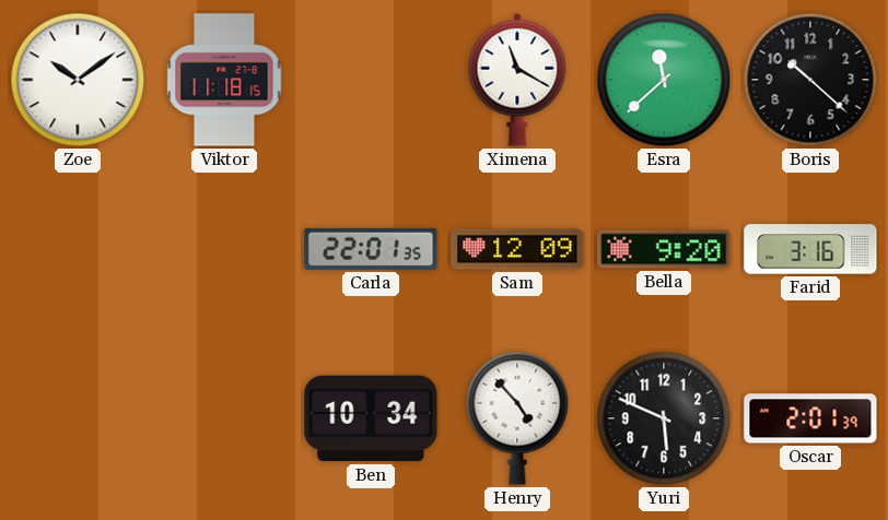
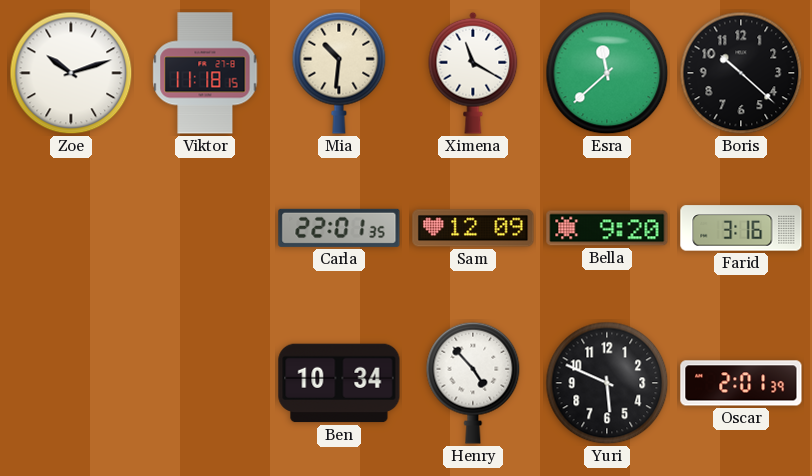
Zoe: 10:09 -> 10:12
Mia: none -> 10:31
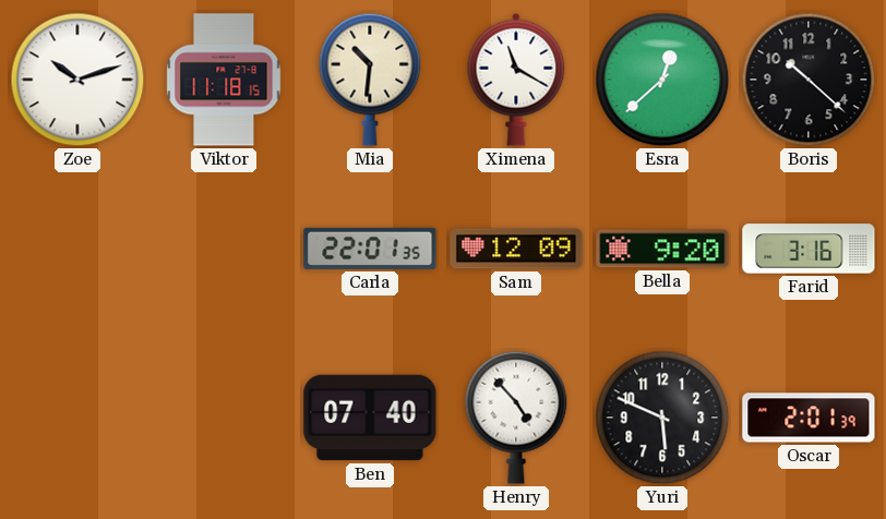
Esra: 11:38 -> 12:38
Ben: 10:34 -> 07:40
